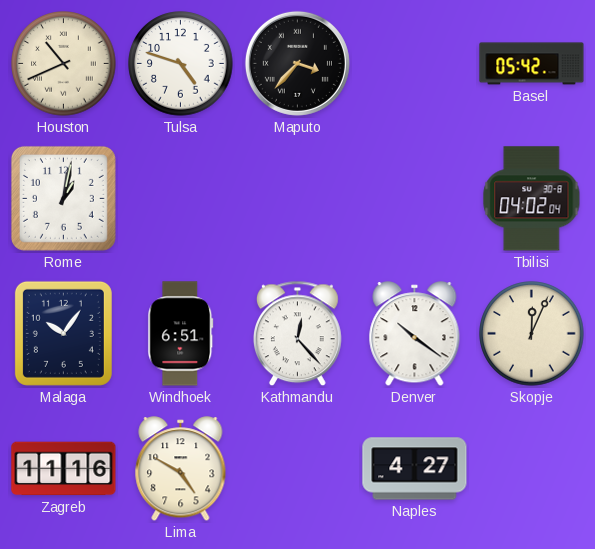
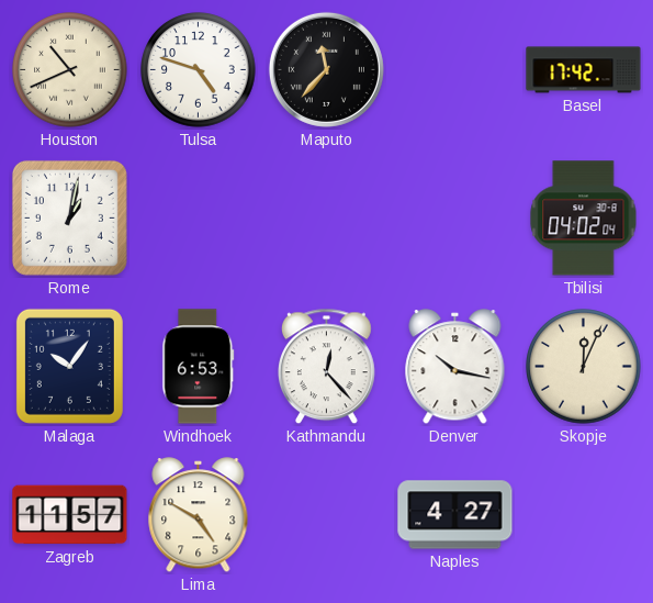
Maputo: 3:37 -> 11:37
Basel: 05:42 -> 17:42
Windhoek: 6:51 -> 6:53
Denver: 10:21 -> 10:17
Zagreb: 11:16 -> 11:57
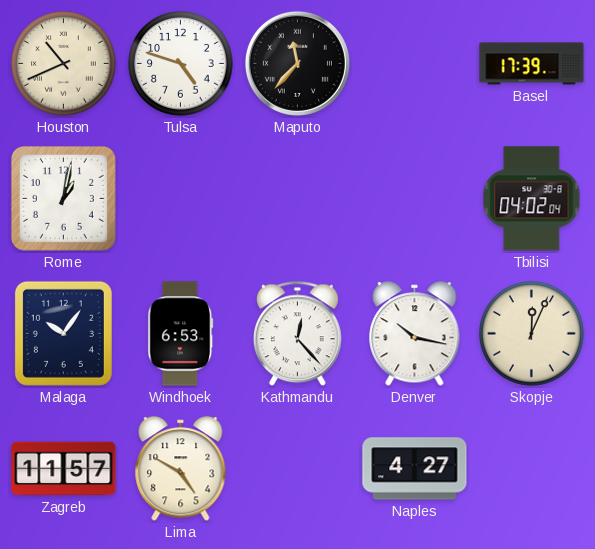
Basel: 17:42 -> 17:39
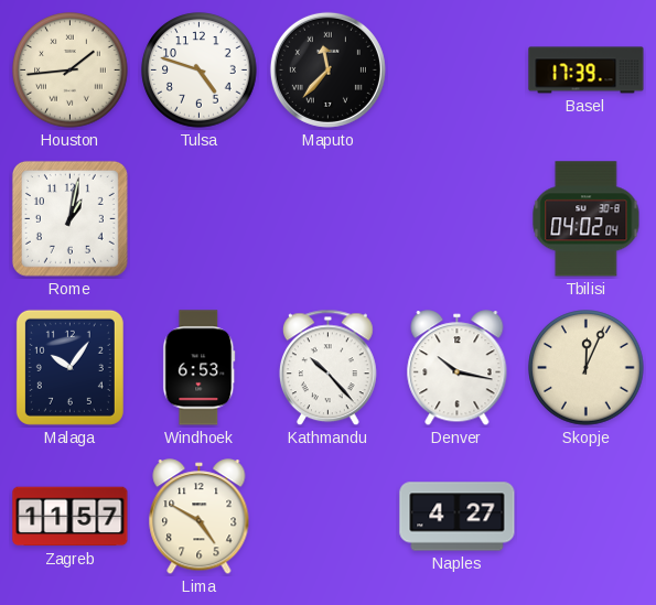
Houston: 10:41 -> 1:44
Kathmandu: 12:23 -> 10:23
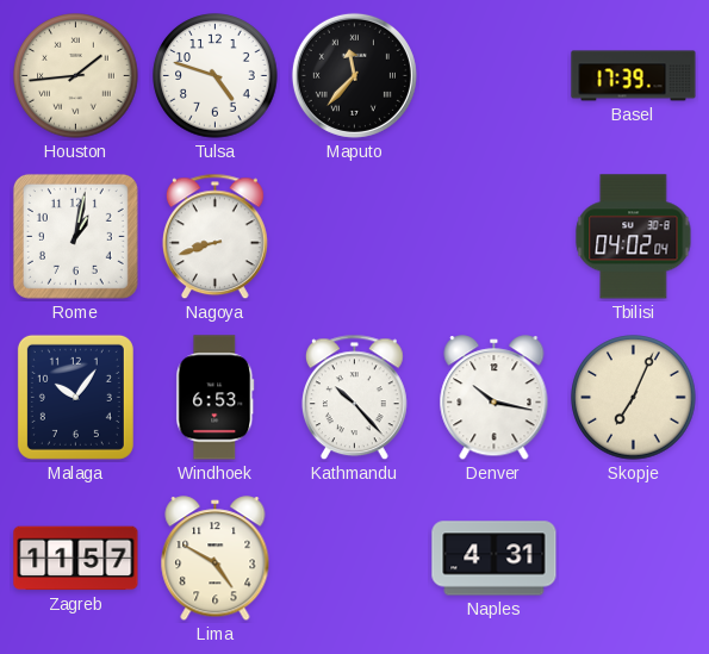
Nagoya: none -> 8:42
Skopje: 12:04 -> 7:04
Naples: 4:27 -> 4:31
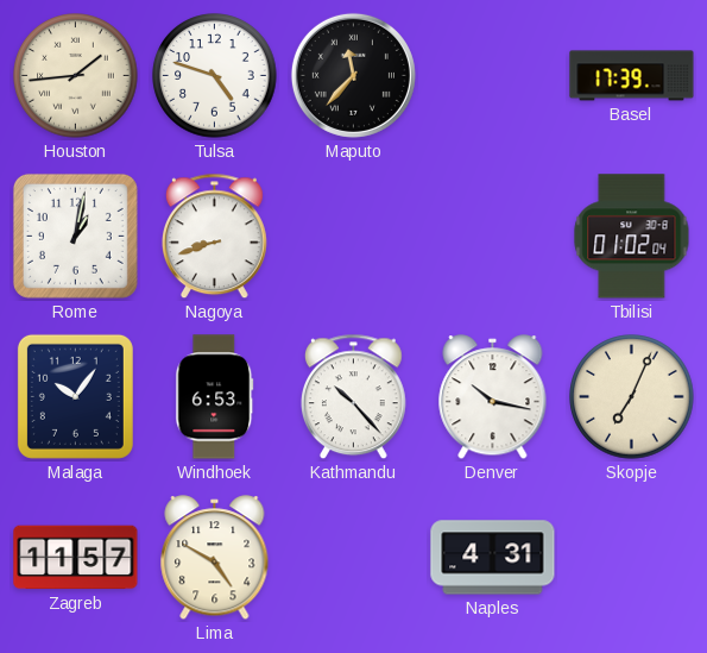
Tbilisi: 04:02 -> 01:02
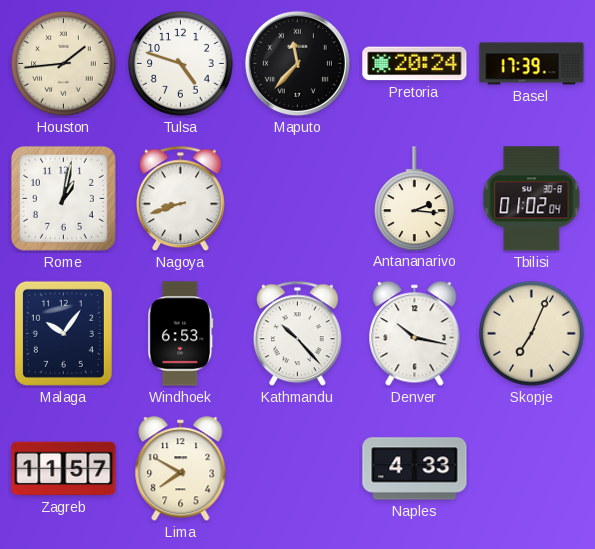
Pretoria: none -> 20:24
Antananarivo: none -> 2:16
Lima: 4:50 -> 7:50
Naples: 4:31 -> 4:33
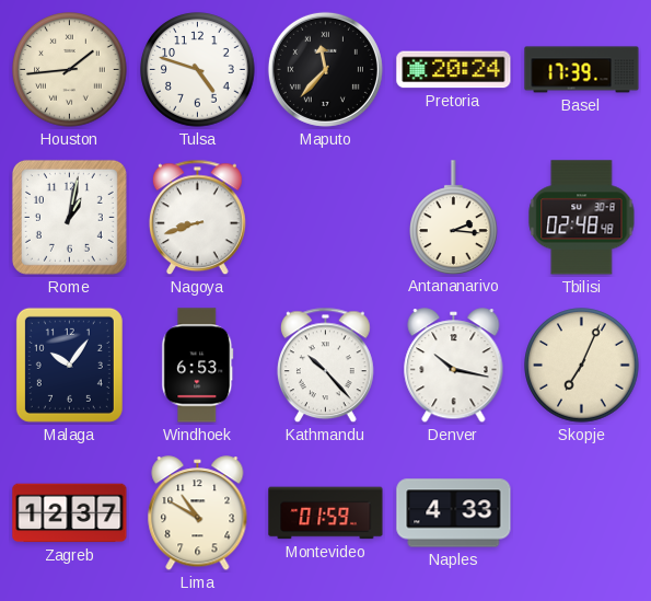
Tbilisi: 01:02 -> 02:48
Zagreb: 11:57 -> 12:37
Lima: 7:50 -> 10:50
Montevideo: none -> 01:59
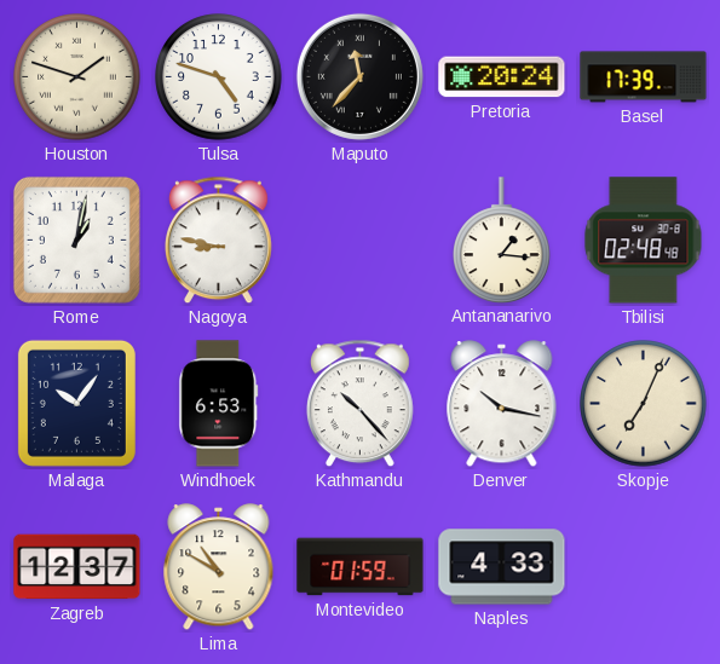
Houston: 1:44 -> 1:48
Nagoya: 8:42 -> 8:47
Antananarivo: 2:16 -> 1:16
